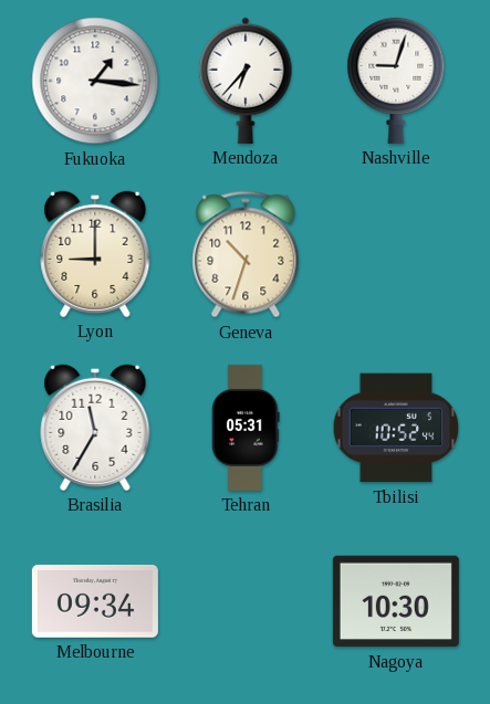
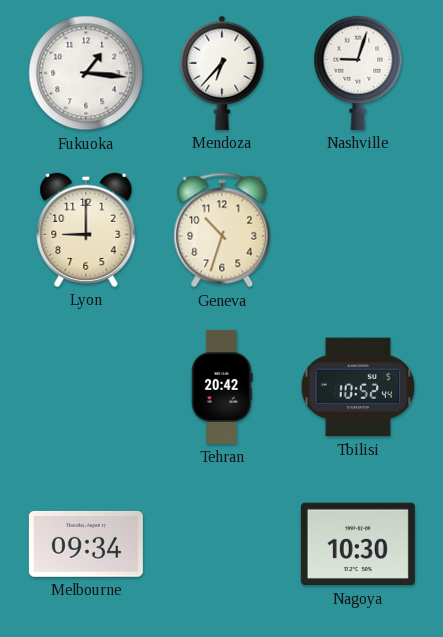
Brasilia: 11:35 -> none
Tehran: 05:31 -> 20:42
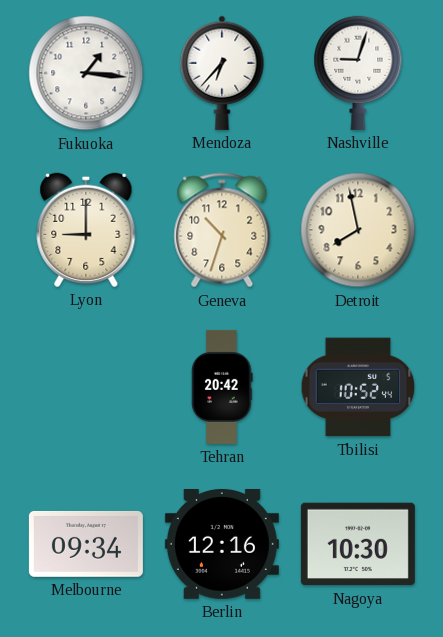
Detroit: none -> 7:58
Berlin: none -> 12:16
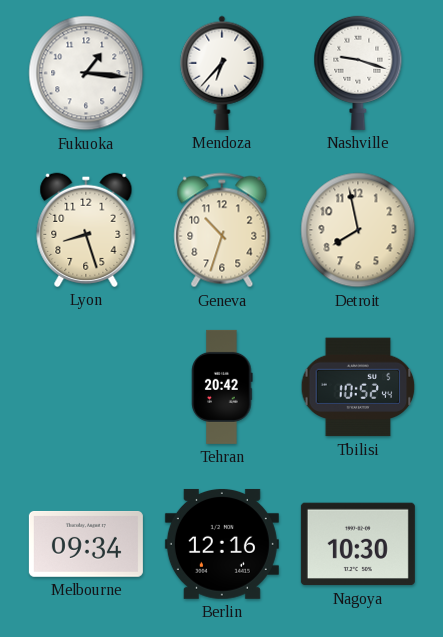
Nashville: 9:03 -> 9:18
Lyon: 9:00 -> 8:27
